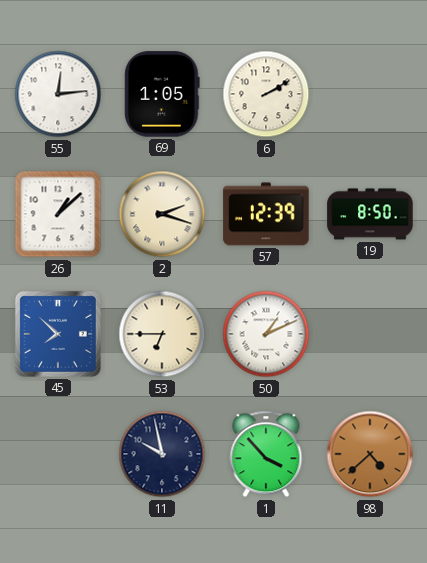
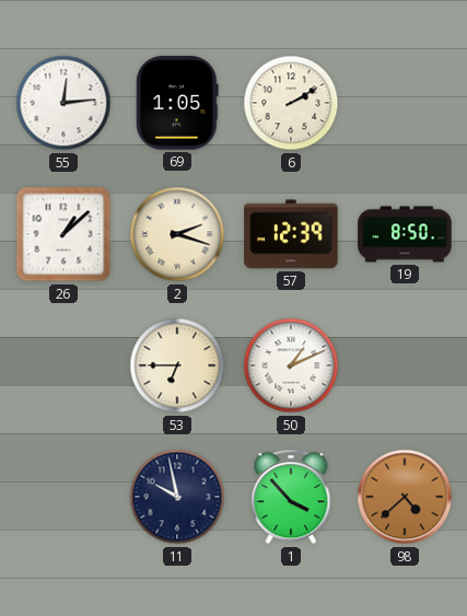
45: 7:52 -> none
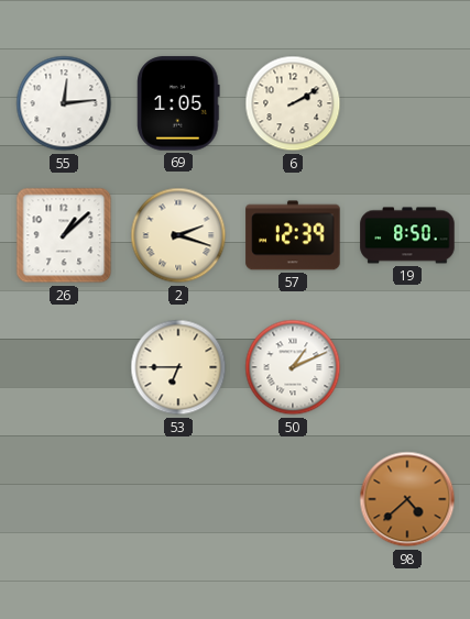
11: 9:58 -> none
1: 3:53 -> none
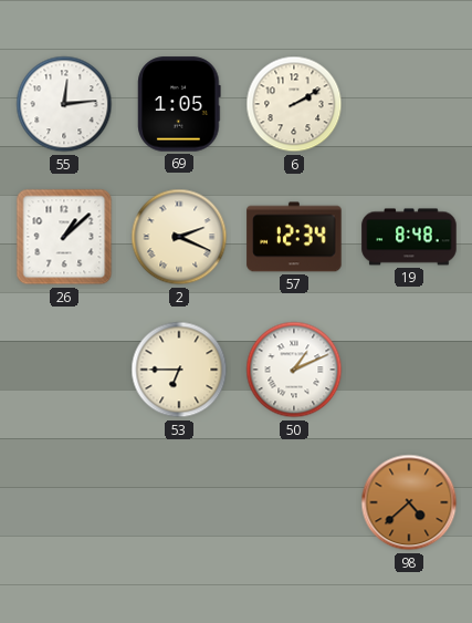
2: 2:18 -> 2:19
57: 12:39 -> 12:34
19: 8:50 -> 8:48
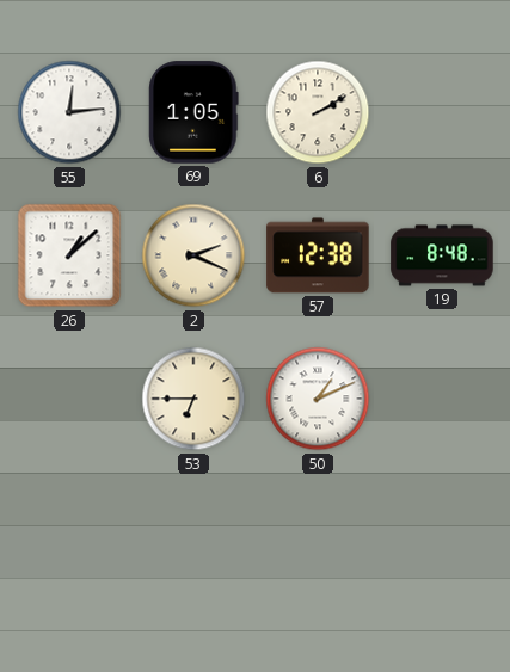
57: 12:34 -> 12:38
98: 4:38 -> none
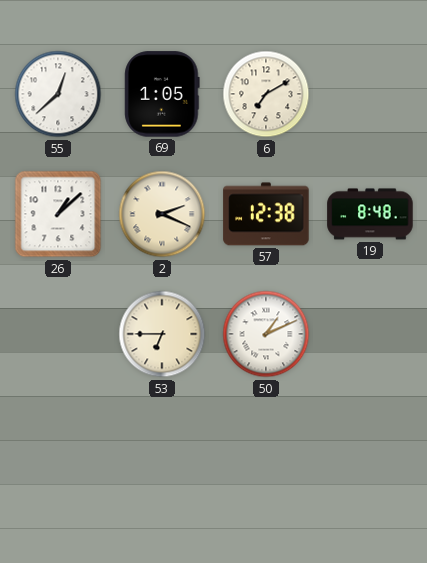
55: 12:14 -> 12:38
6: 2:10 -> 7:10
